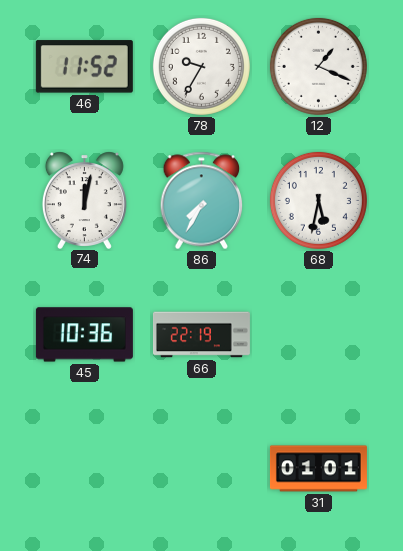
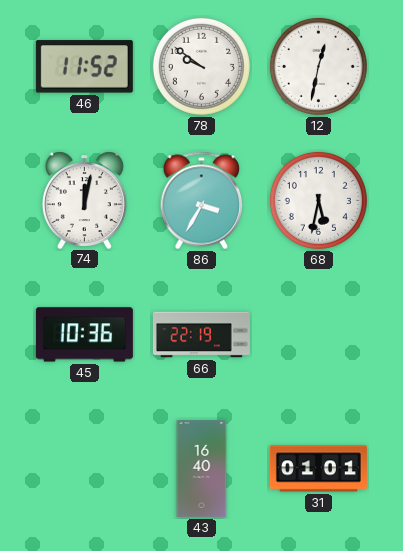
78: 9:35 -> 9:51
12: 1:19 -> 12:32
86: 7:35 -> 3:35
43: none -> 16:40
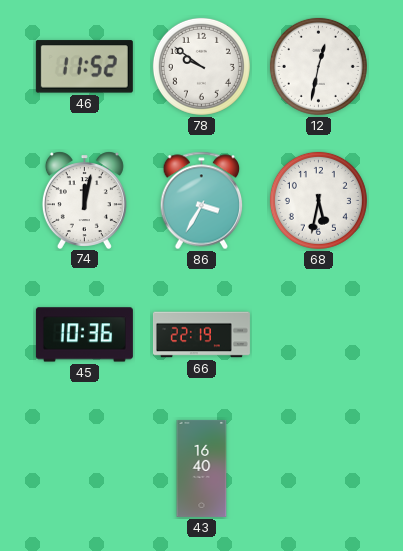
31: 01:01 -> none
